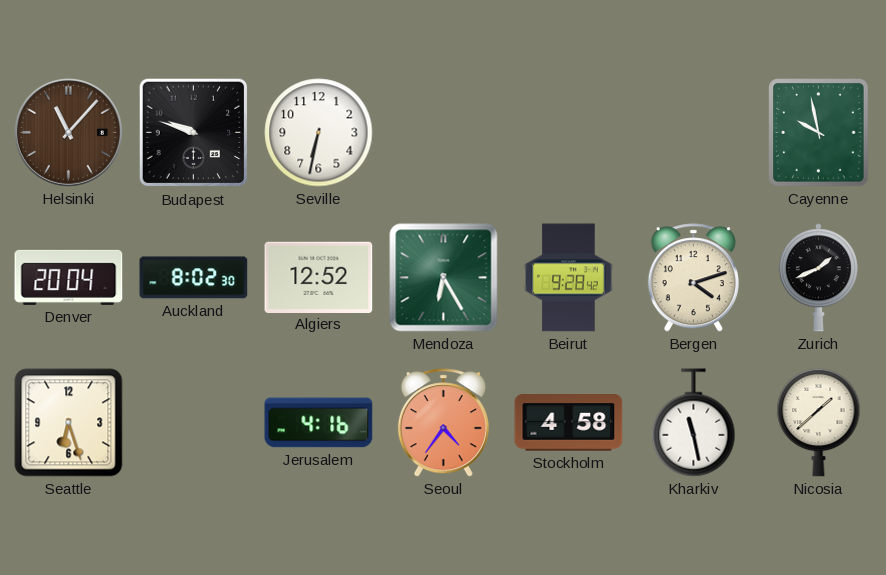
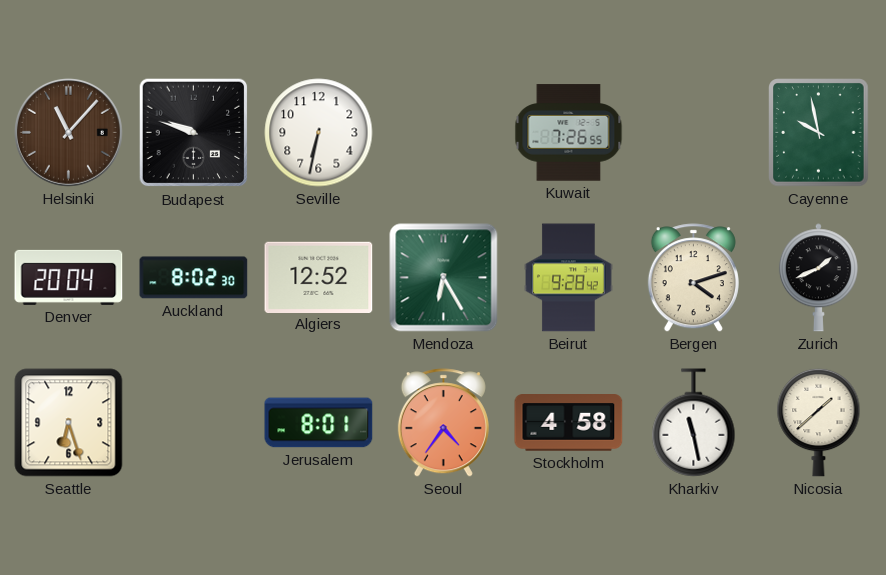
Kuwait: none -> 7:26
Jerusalem: 4:16 -> 8:01
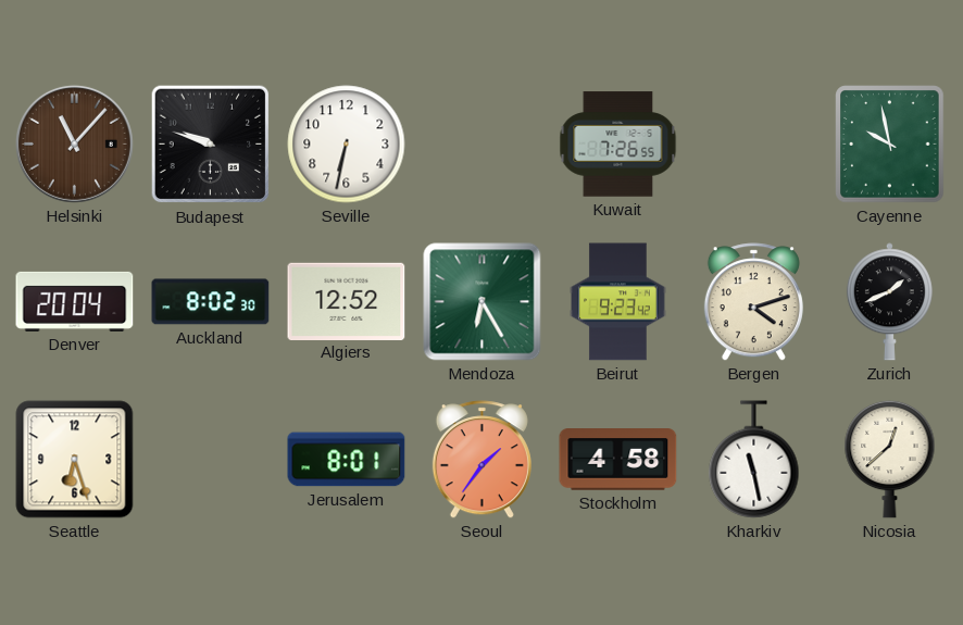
Beirut: 9:28 -> 9:23
Seoul: 4:36 -> 1:36
Nicosia: 1:38 -> 12:38
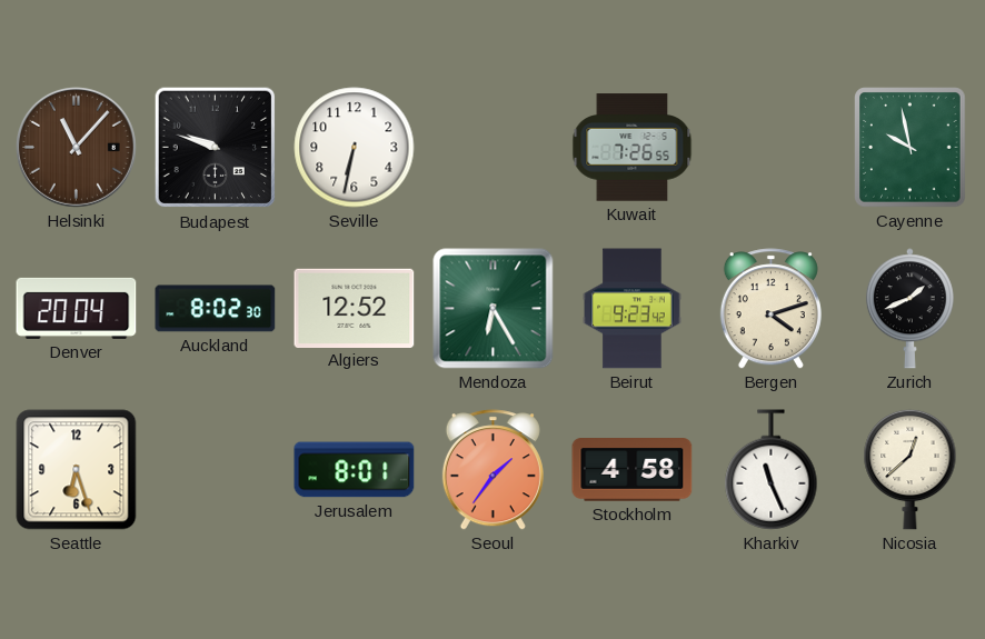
Kharkiv: 11:28 -> 11:26
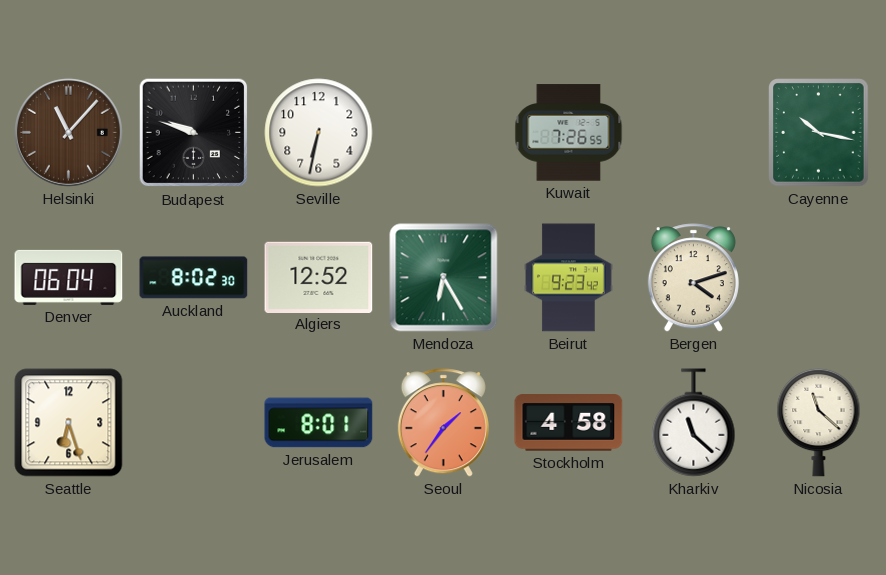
Cayenne: 9:58 -> 10:17
Denver: 20:04 -> 06:04
Zurich: 1:41 -> none
Kharkiv: 11:26 -> 11:22
Nicosia: 12:38 -> 11:22
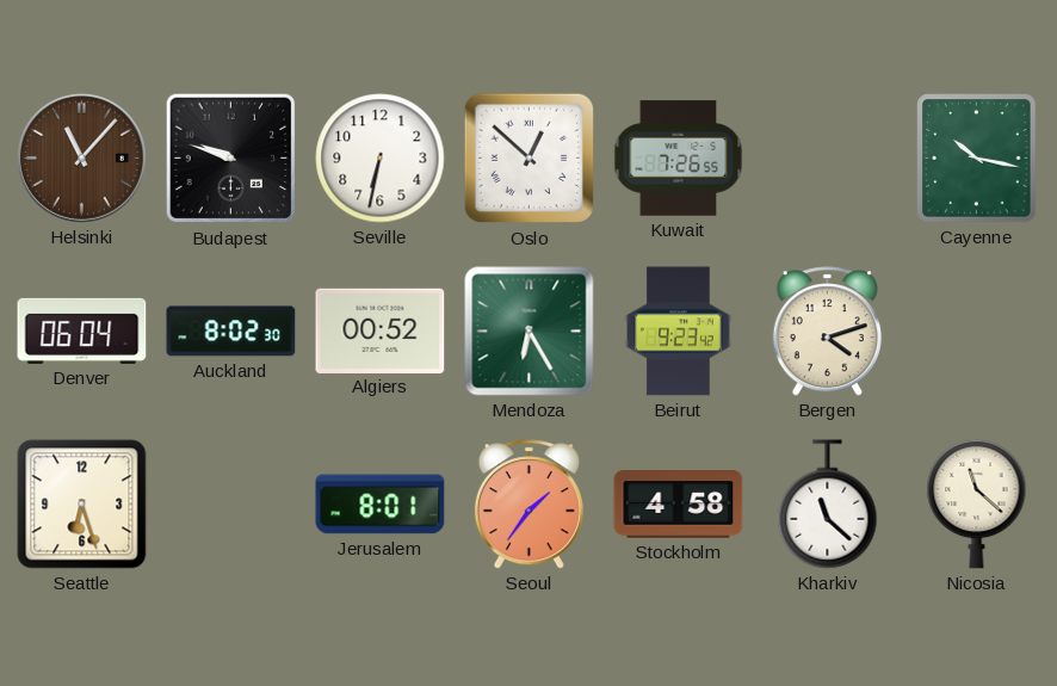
Oslo: none -> 12:52
Algiers: 12:52 -> 00:52
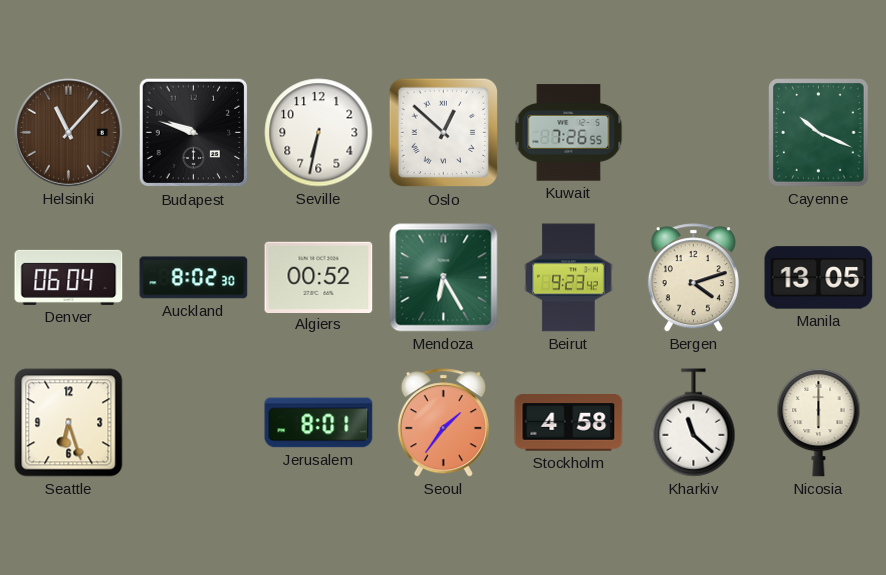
Cayenne: 10:17 -> 10:19
Manila: none -> 13:05
Nicosia: 11:22 -> 6:00
